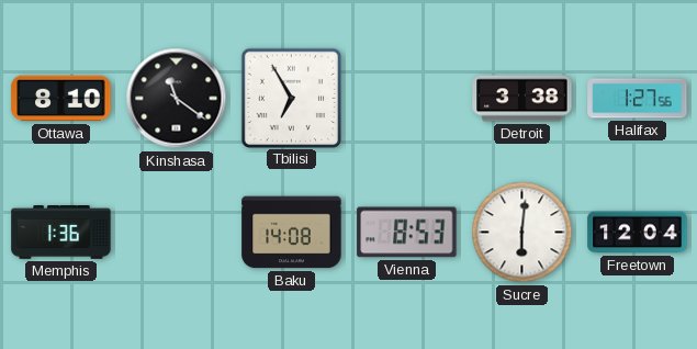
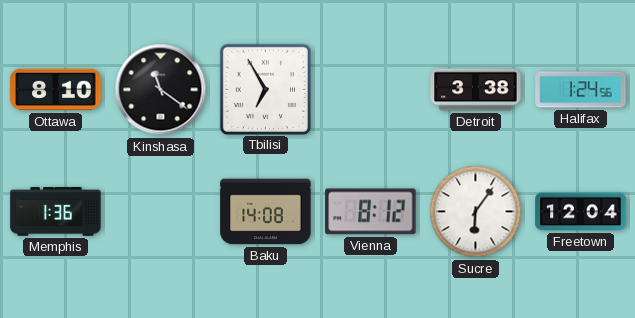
Halifax: 1:27 -> 1:24
Vienna: 8:53 -> 8:12
Sucre: 6:01 -> 6:06
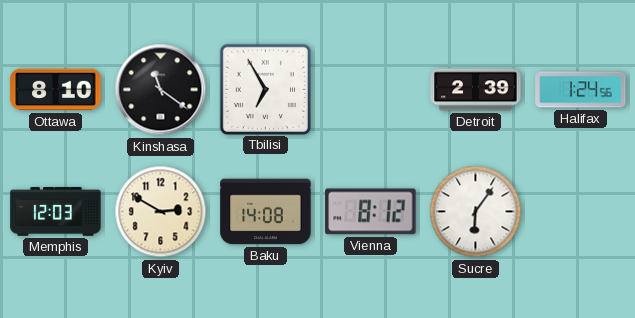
Detroit: 3:38 -> 2:39
Memphis: 1:36 -> 12:03
Kyiv: none -> 2:50
Freetown: 12:04 -> none
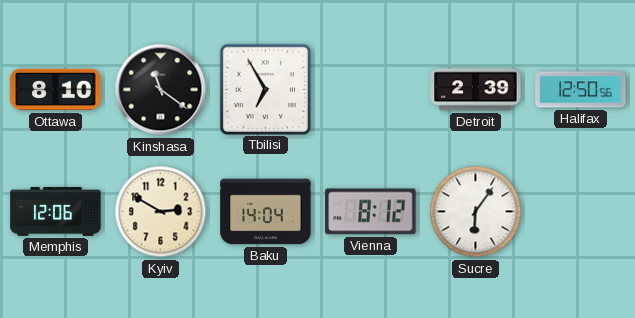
Halifax: 1:24 -> 12:50
Memphis: 12:03 -> 12:06
Baku: 14:08 -> 14:04
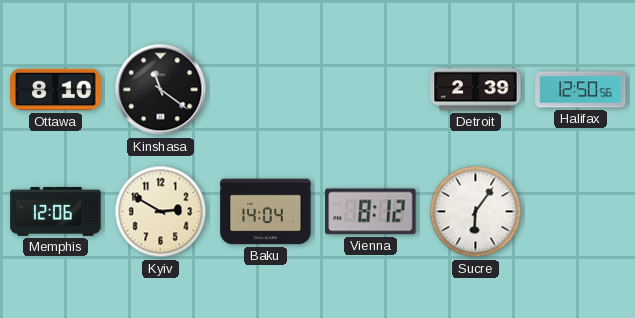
Tbilisi: 6:55 -> none
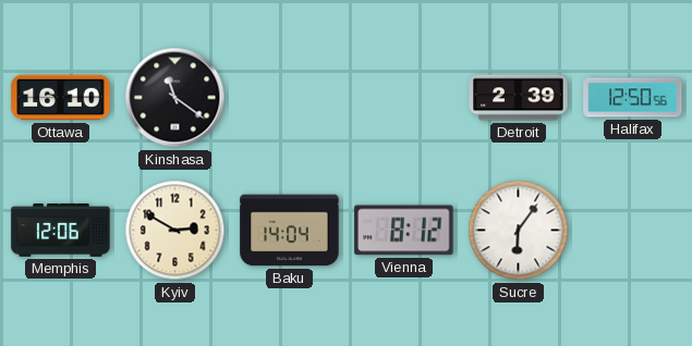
Ottawa: 8:10 -> 16:10
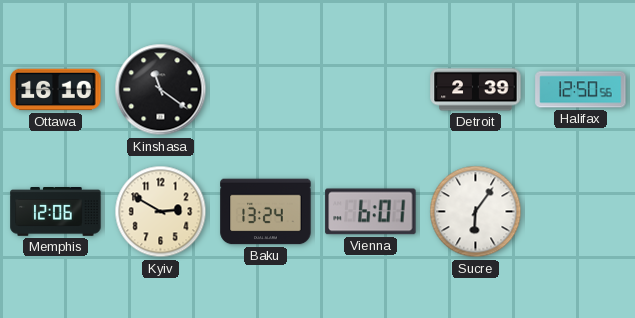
Baku: 14:04 -> 13:24
Vienna: 8:12 -> 6:01
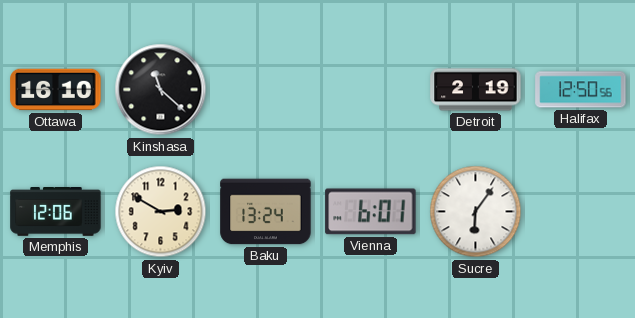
Kinshasa: 11:21 -> 11:22
Detroit: 2:39 -> 2:19
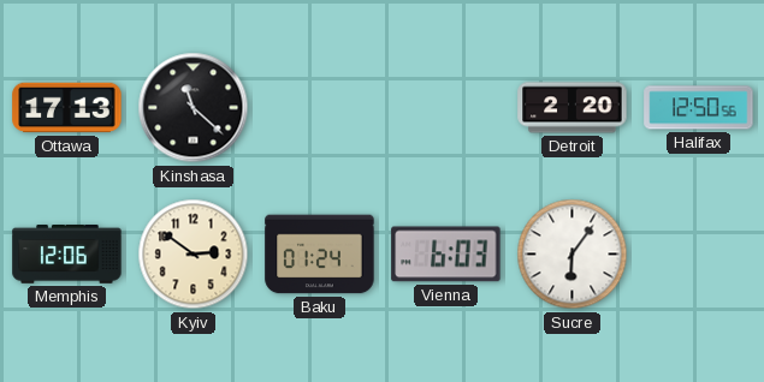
Ottawa: 16:10 -> 17:13
Detroit: 2:19 -> 2:20
Kyiv: 2:50 -> 2:51
Baku: 13:24 -> 01:24
Vienna: 6:01 -> 6:03
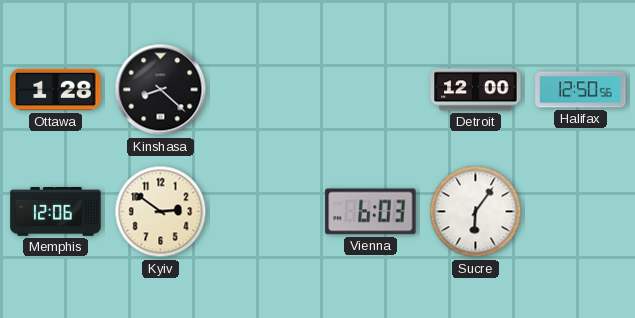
Ottawa: 17:13 -> 1:28
Kinshasa: 11:22 -> 8:22
Detroit: 2:20 -> 12:00
Baku: 01:24 -> none
